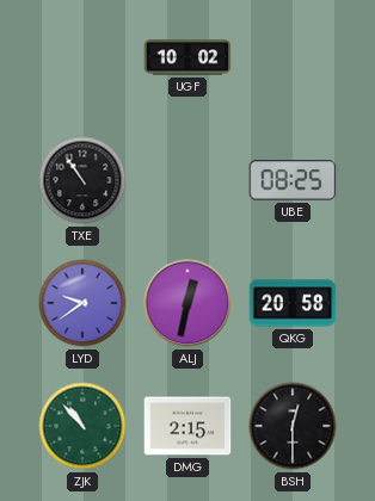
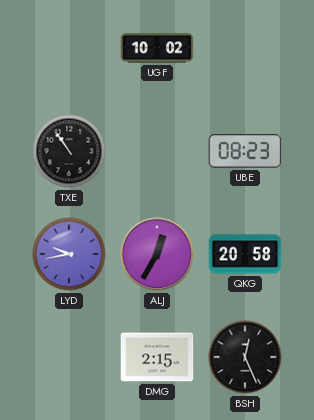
UBE: 08:25 -> 08:23
LYD: 9:39 -> 9:43
ALJ: 12:32 -> 12:35
ZJK: 10:53 -> none
BSH: 12:30 -> 12:26
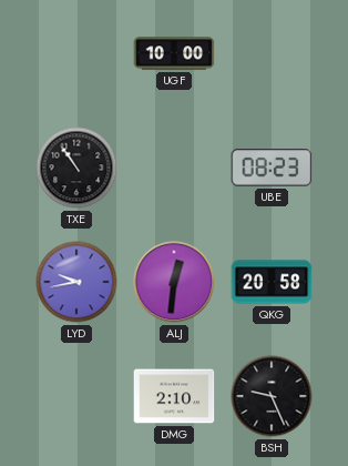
UGF: 10:02 -> 10:00
ALJ: 12:35 -> 12:31
DMG: 2:15 -> 2:10
BSH: 12:26 -> 9:26
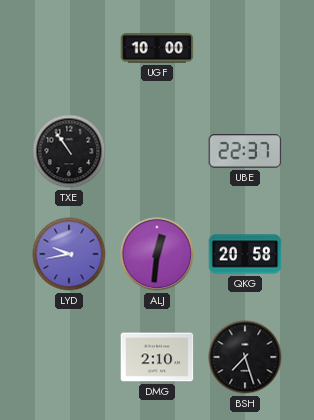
UBE: 08:23 -> 22:37
BSH: 9:26 -> 7:27
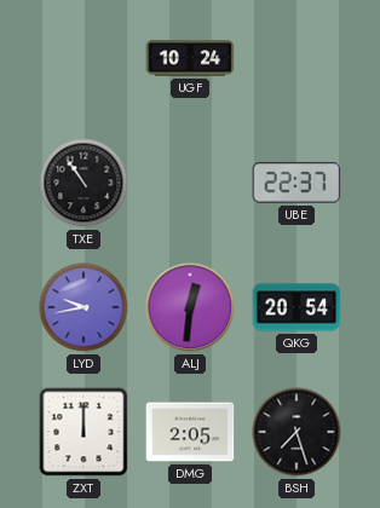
UGF: 10:00 -> 10:24
QKG: 20:58 -> 20:54
ZXT: none -> 12:00
DMG: 2:10 -> 2:05
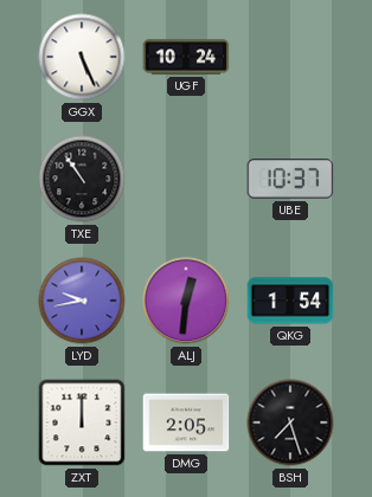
GGX: none -> 5:26
UBE: 22:37 -> 10:37
QKG: 20:54 -> 1:54
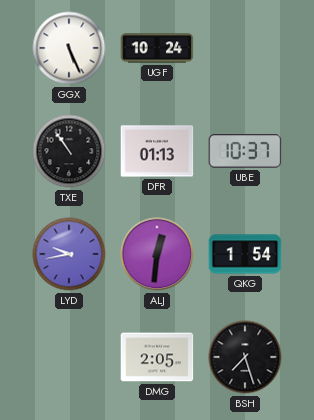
DFR: none -> 01:13
ZXT: 12:00 -> none
